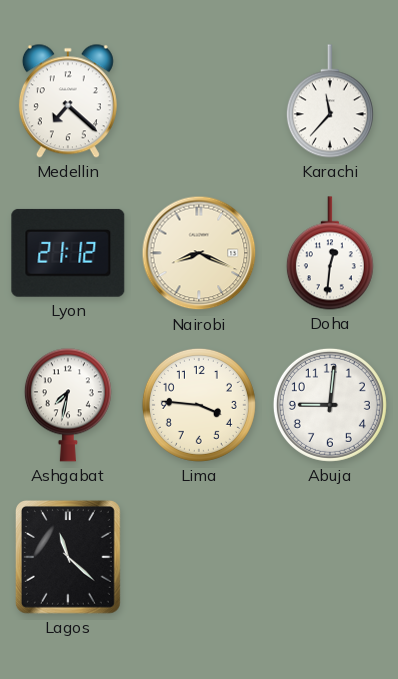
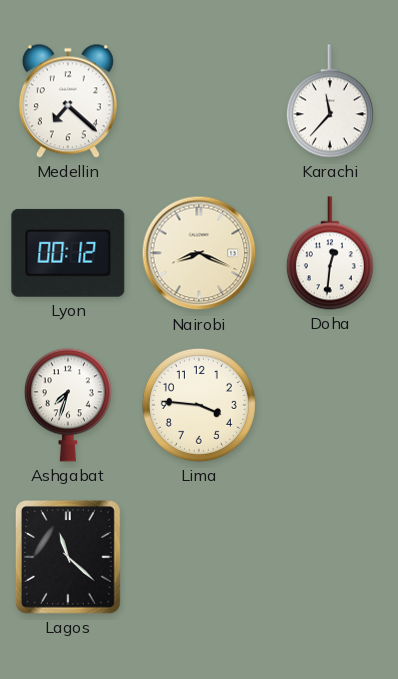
Lyon: 21:12 -> 00:12
Ashgabat: 7:32 -> 7:33
Abuja: 9:01 -> none
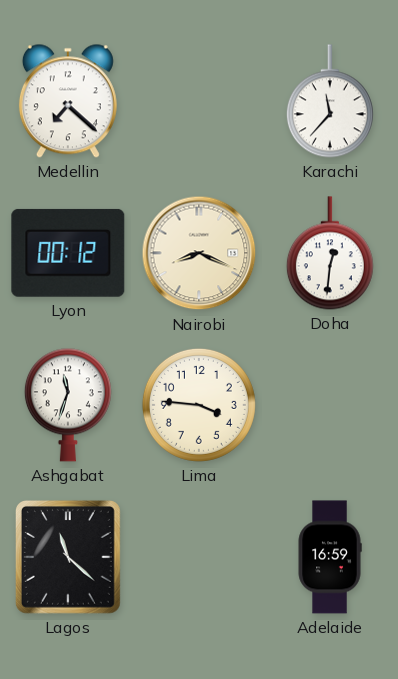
Ashgabat: 7:33 -> 11:33
Adelaide: none -> 16:59
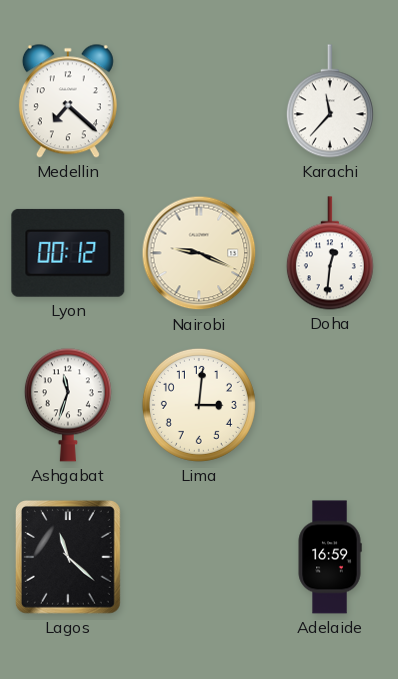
Nairobi: 8:19 -> 9:19
Lima: 3:46 -> 3:01
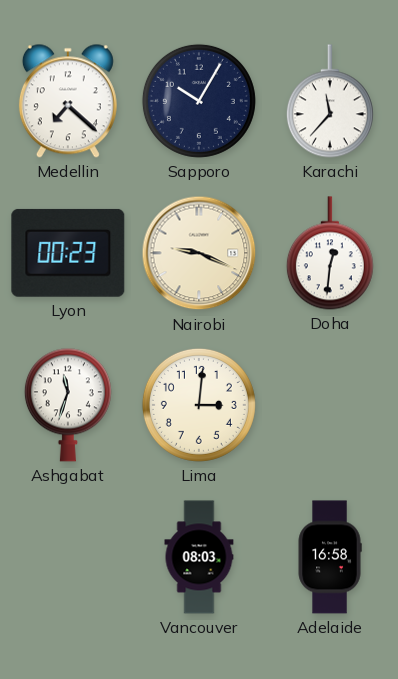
Sapporo: none -> 10:05
Lyon: 00:12 -> 00:23
Lagos: 11:22 -> none
Vancouver: none -> 08:03
Adelaide: 16:59 -> 16:58
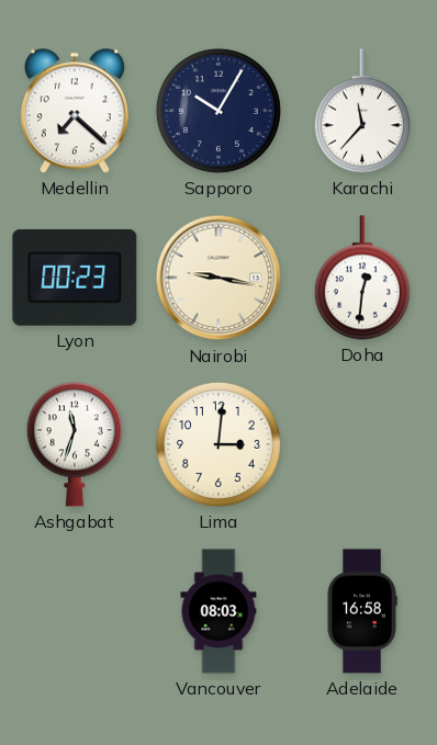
Nairobi: 9:19 -> 9:17
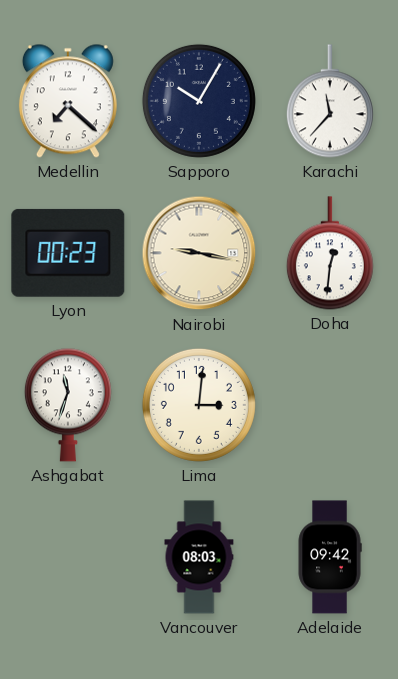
Adelaide: 16:58 -> 09:42
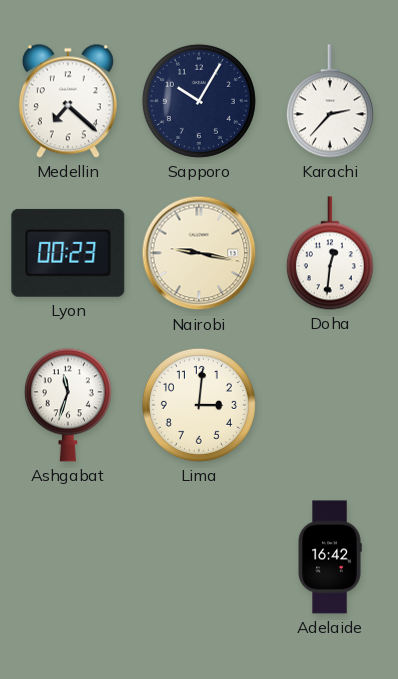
Karachi: 11:37 -> 2:37
Vancouver: 08:03 -> none
Adelaide: 09:42 -> 16:42
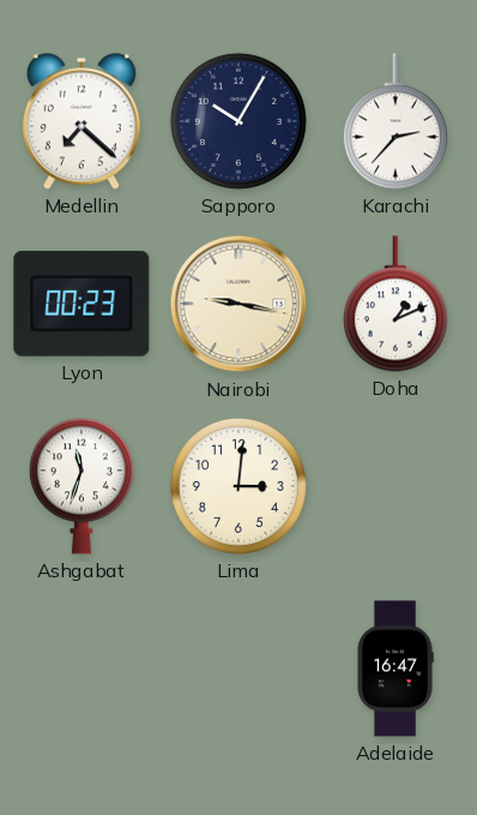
Doha: 12:31 -> 1:11
Adelaide: 16:42 -> 16:47
